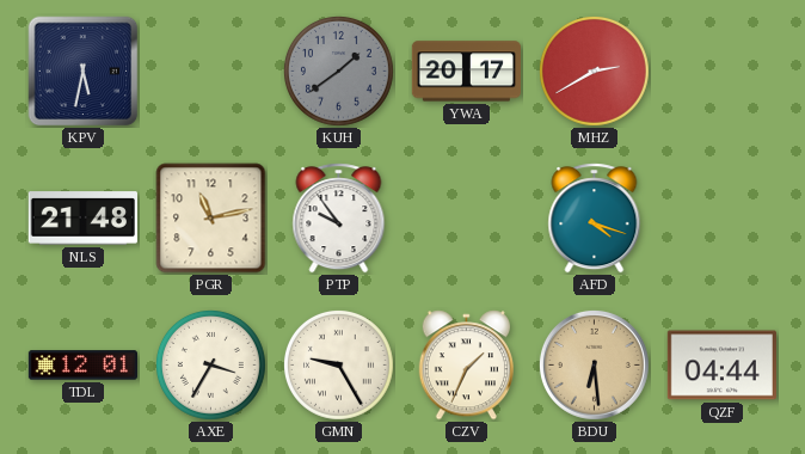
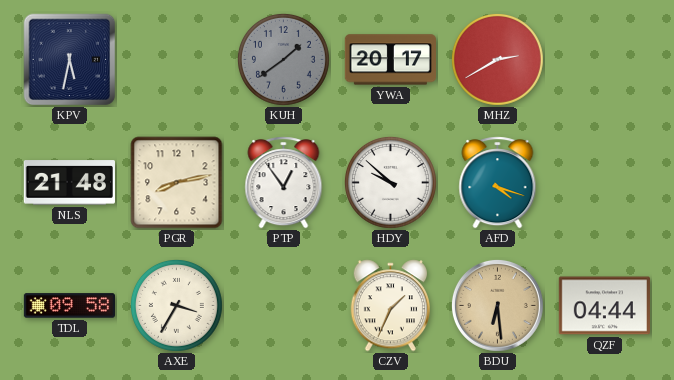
PGR: 11:13 -> 8:13
PTP: 9:54 -> 12:54
HDY: none -> 9:52
TDL: 12:01 -> 09:58
GMN: 9:25 -> none
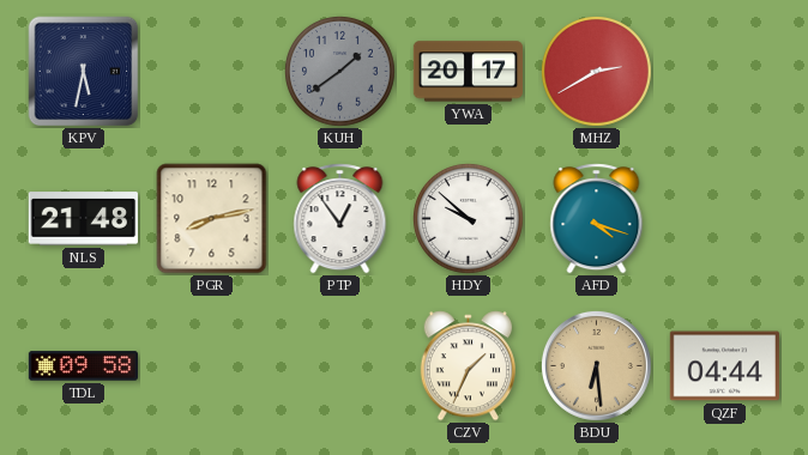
AXE: 3:35 -> none
